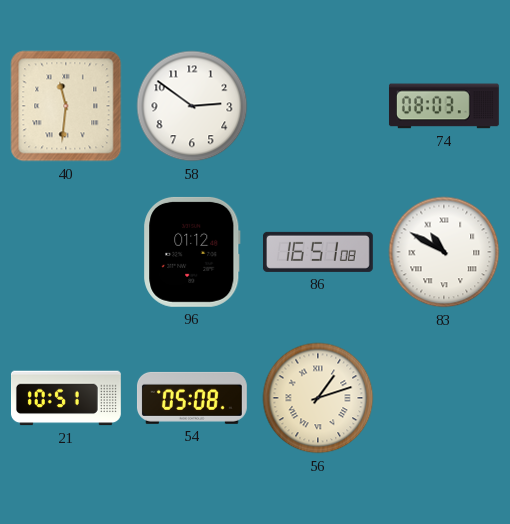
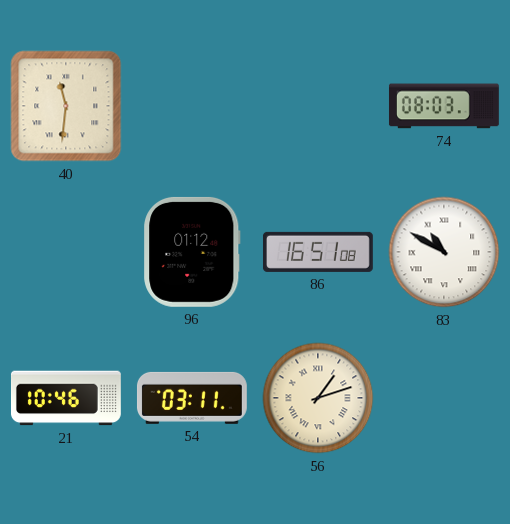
58: 2:51 -> none
21: 10:51 -> 10:46
54: 05:08 -> 03:11
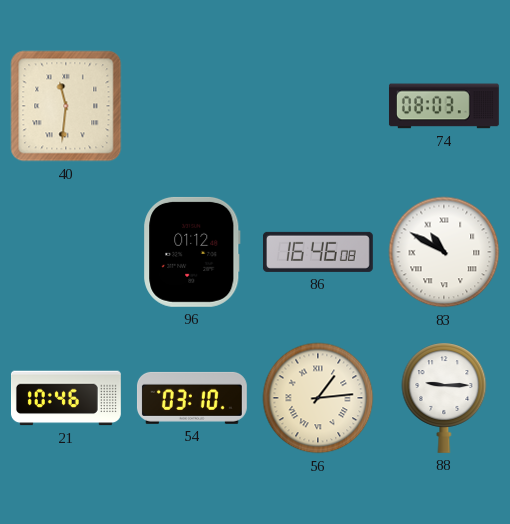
86: 16:51 -> 16:46
54: 03:11 -> 03:10
56: 1:12 -> 1:14
88: none -> 9:15
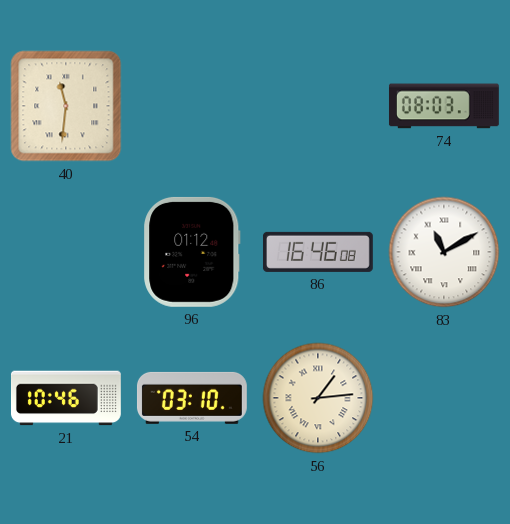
83: 10:50 -> 11:10
88: 9:15 -> none
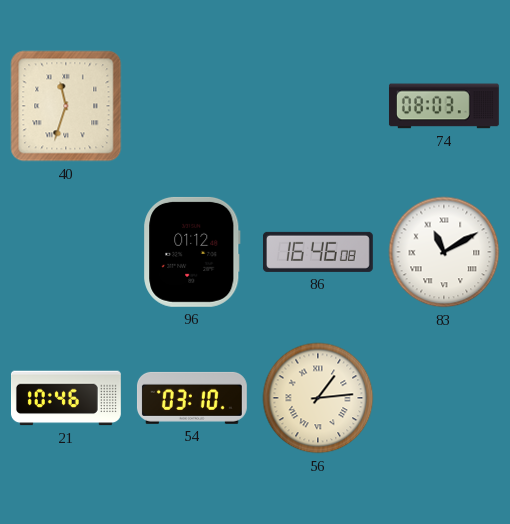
40: 11:31 -> 11:33
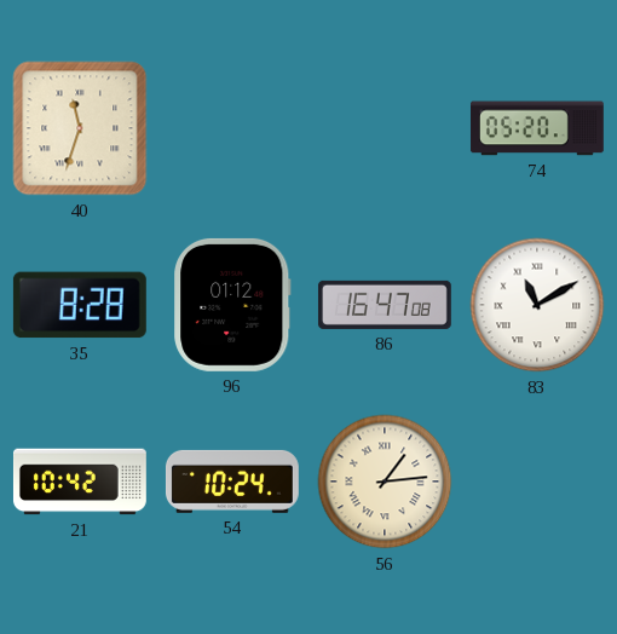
74: 08:03 -> 05:20
35: none -> 8:28
86: 16:46 -> 16:47
21: 10:46 -> 10:42
54: 03:10 -> 10:24
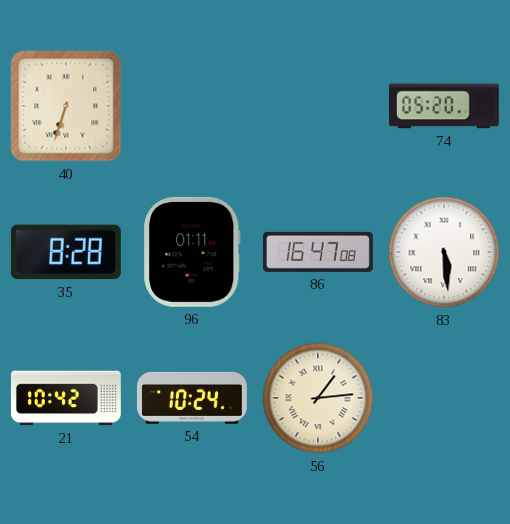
40: 11:33 -> 6:33
96: 01:12 -> 01:11
83: 11:10 -> 5:29
